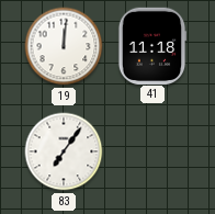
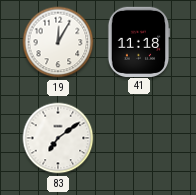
19: 12:01 -> 12:05
83: 7:06 -> 7:09
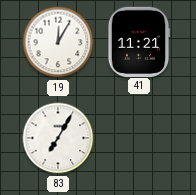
41: 11:18 -> 11:21
83: 7:09 -> 7:05
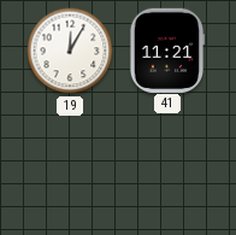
83: 7:05 -> none
